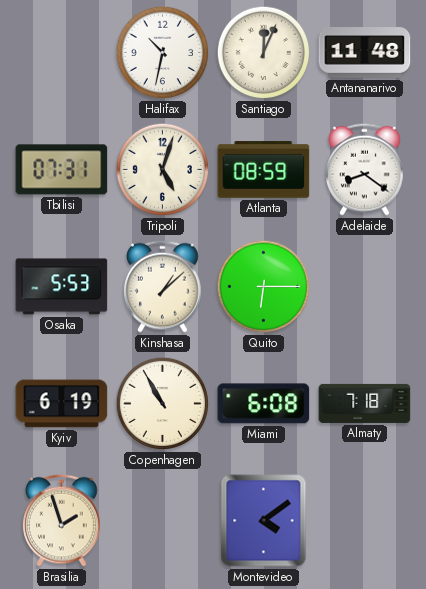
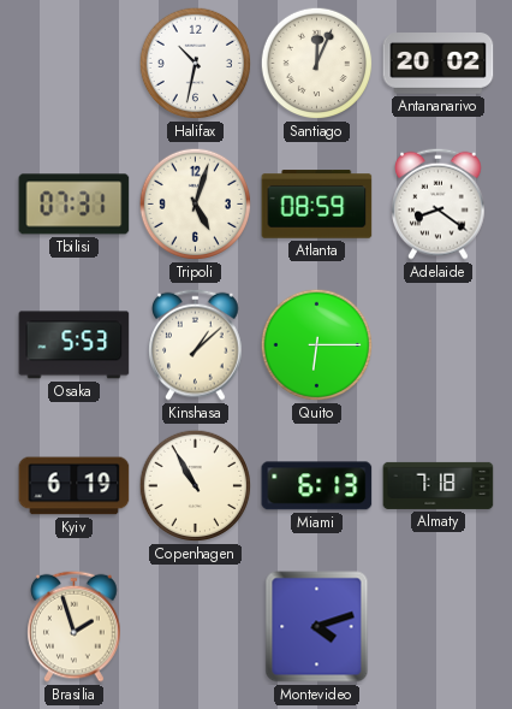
Antananarivo: 11:48 -> 20:02
Miami: 6:08 -> 6:13
Montevideo: 4:09 -> 4:12
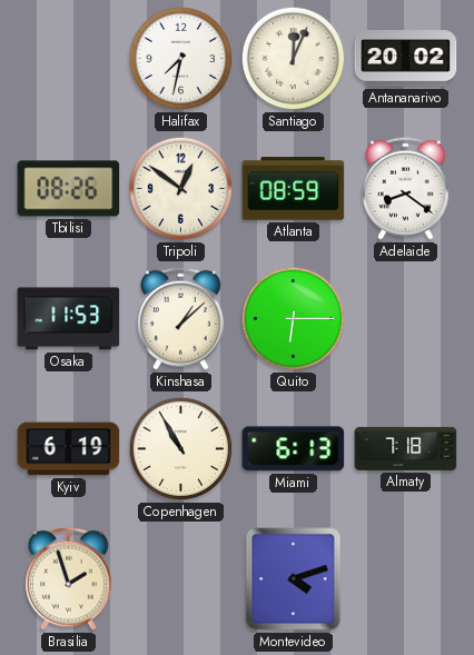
Halifax: 10:32 -> 7:32
Tbilisi: 07:31 -> 08:26
Tripoli: 5:03 -> 12:51
Osaka: 5:53 -> 11:53
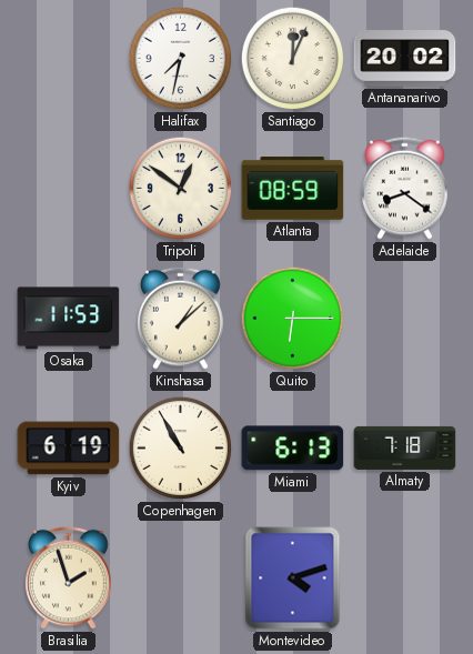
Tbilisi: 08:26 -> none
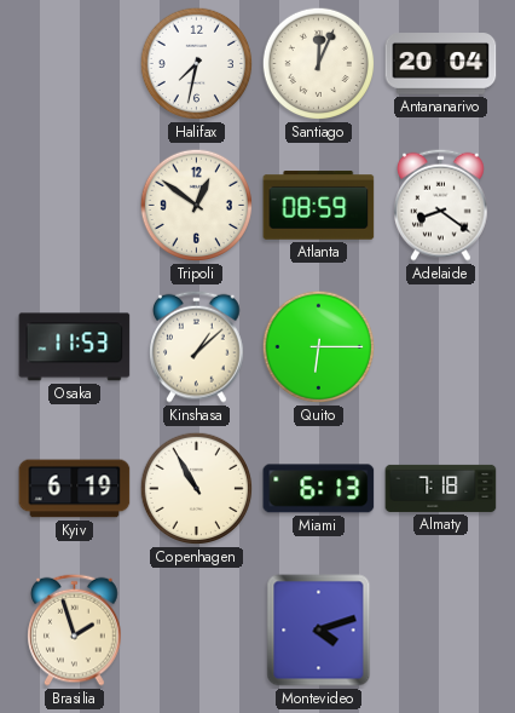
Antananarivo: 20:02 -> 20:04
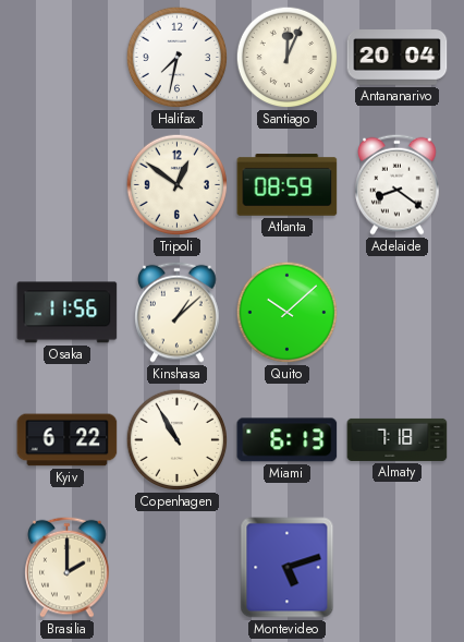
Osaka: 11:53 -> 11:56
Quito: 6:15 -> 10:08
Kyiv: 6:19 -> 6:22
Brasilia: 1:57 -> 2:00
Montevideo: 4:12 -> 5:12
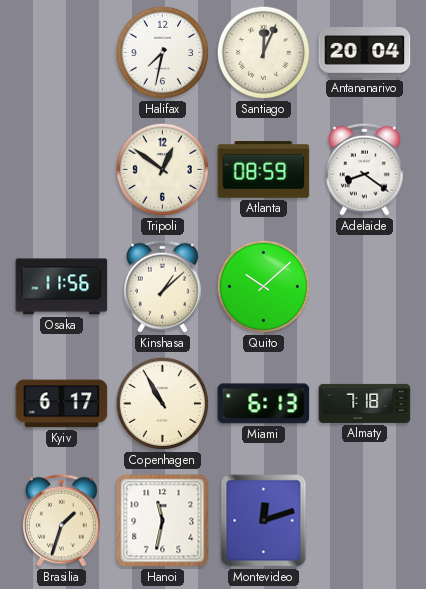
Kyiv: 6:22 -> 6:17
Brasilia: 2:00 -> 1:33
Hanoi: none -> 11:32
Montevideo: 5:12 -> 12:12
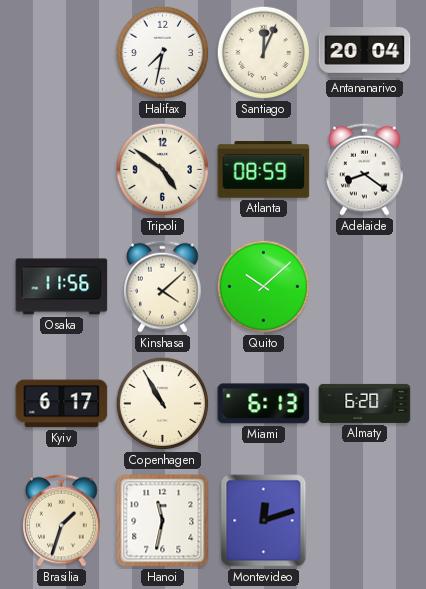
Tripoli: 12:51 -> 4:51
Kinshasa: 1:08 -> 4:08
Almaty: 7:18 -> 6:20
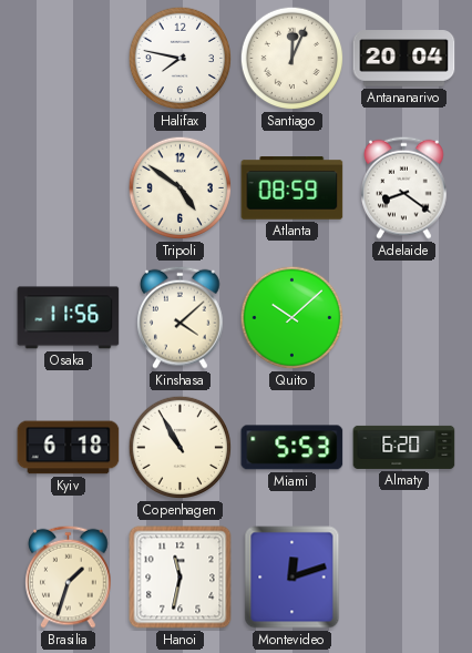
Halifax: 7:32 -> 7:47
Kyiv: 6:17 -> 6:18
Miami: 6:13 -> 5:53
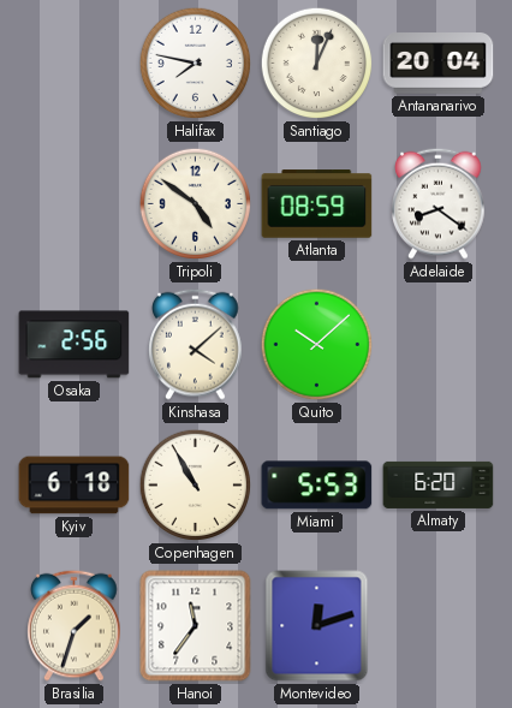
Osaka: 11:56 -> 2:56
Hanoi: 11:32 -> 11:36
